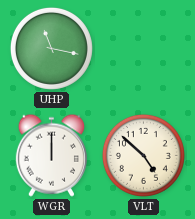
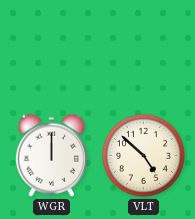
UHP: 11:17 -> none
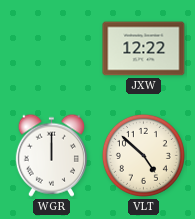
JXW: none -> 12:22
